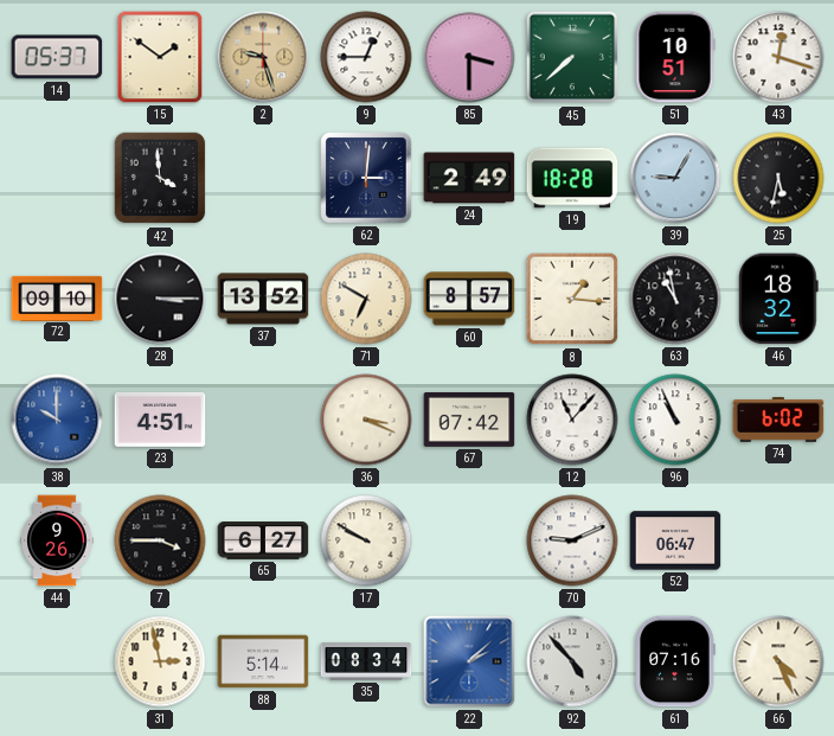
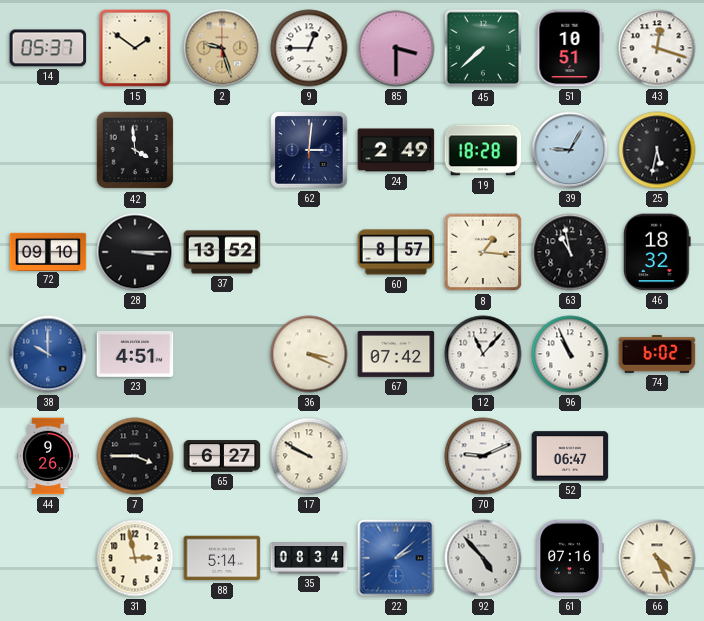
71: 6:50 -> none
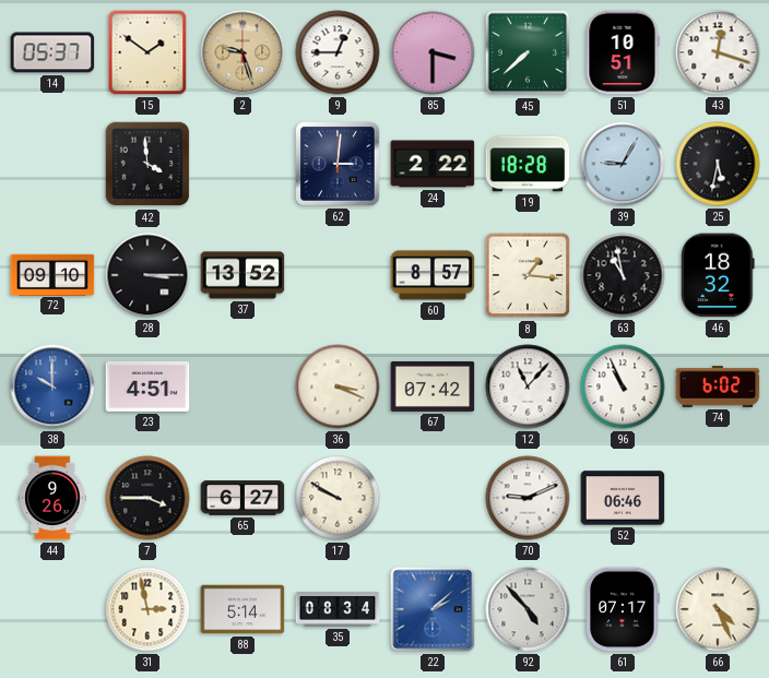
24: 2:49 -> 2:22
52: 06:47 -> 06:46
61: 07:16 -> 07:17
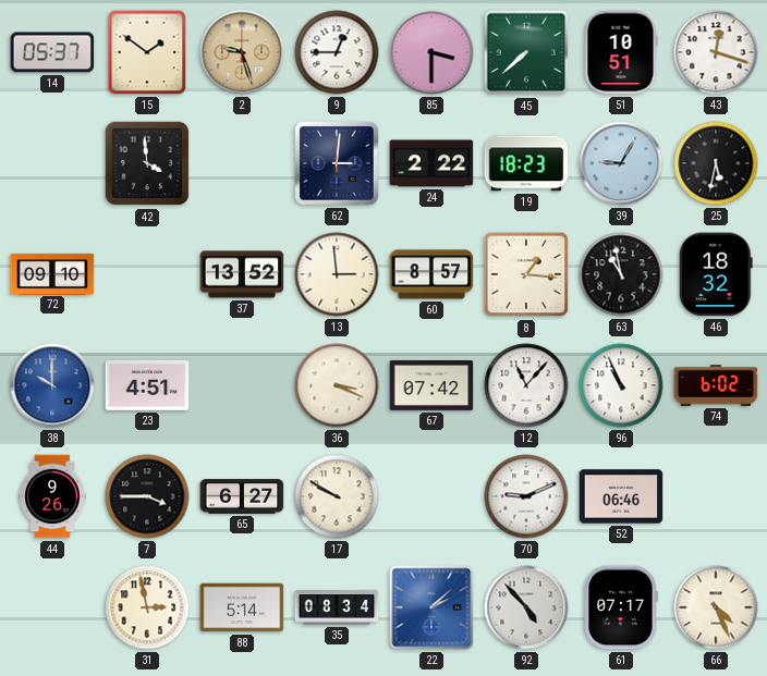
19: 18:28 -> 18:23
28: 3:15 -> none
13: none -> 2:59
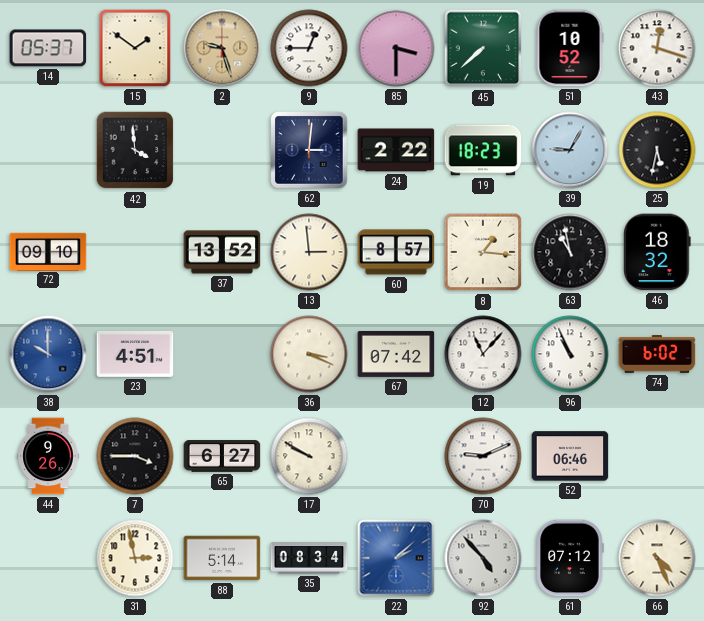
51: 10:51 -> 10:52
61: 07:17 -> 07:12
